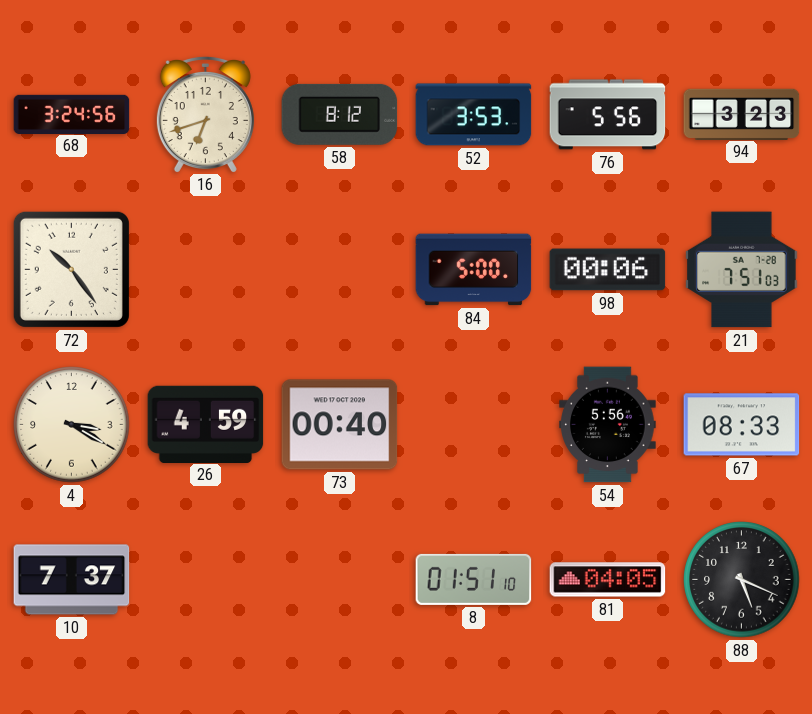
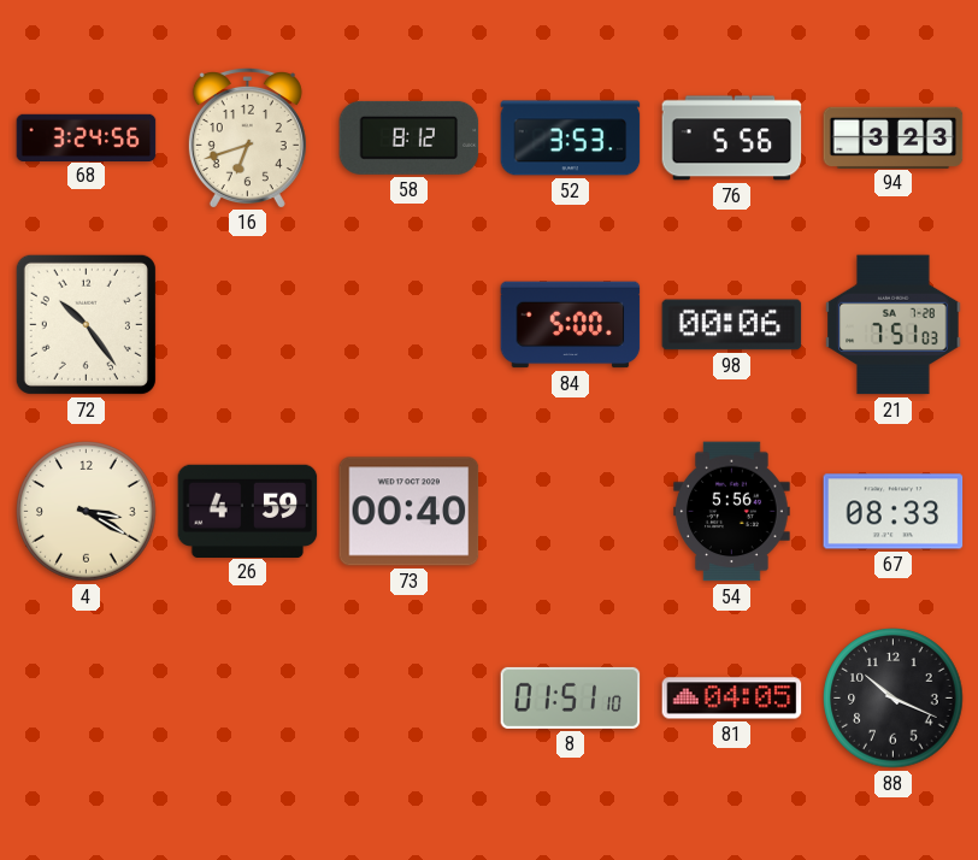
10: 7:37 -> none
88: 5:19 -> 10:19
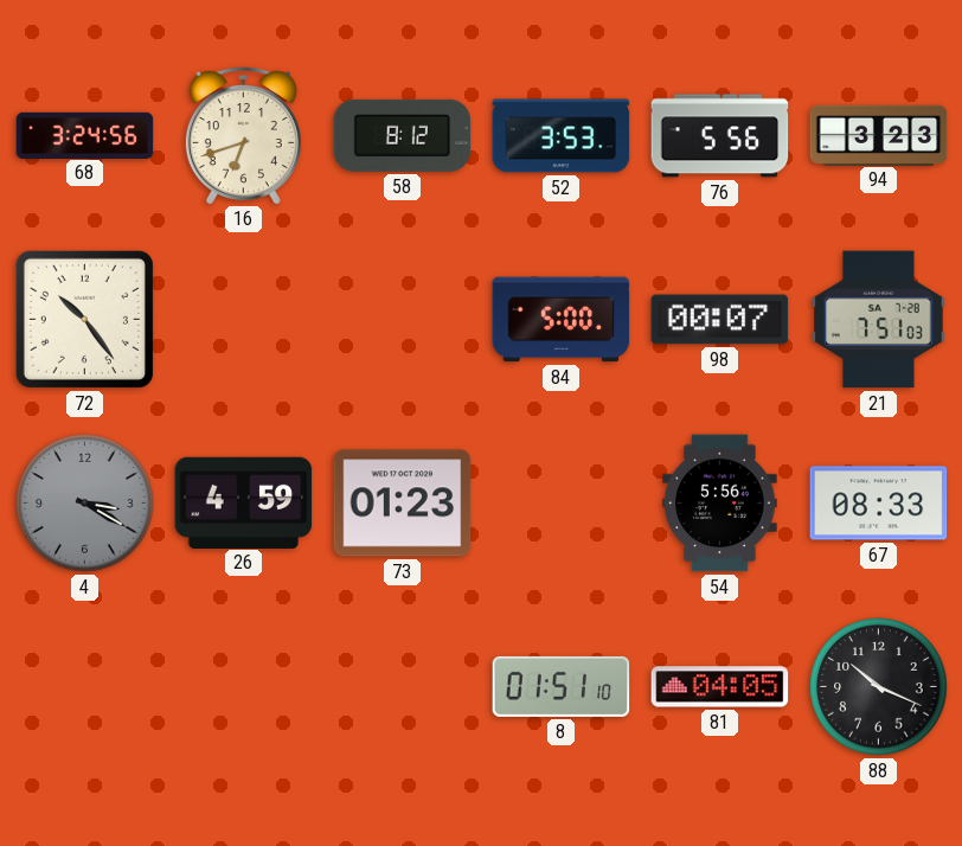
98: 00:06 -> 00:07
4 dial: cream -> grey
73: 00:40 -> 01:23
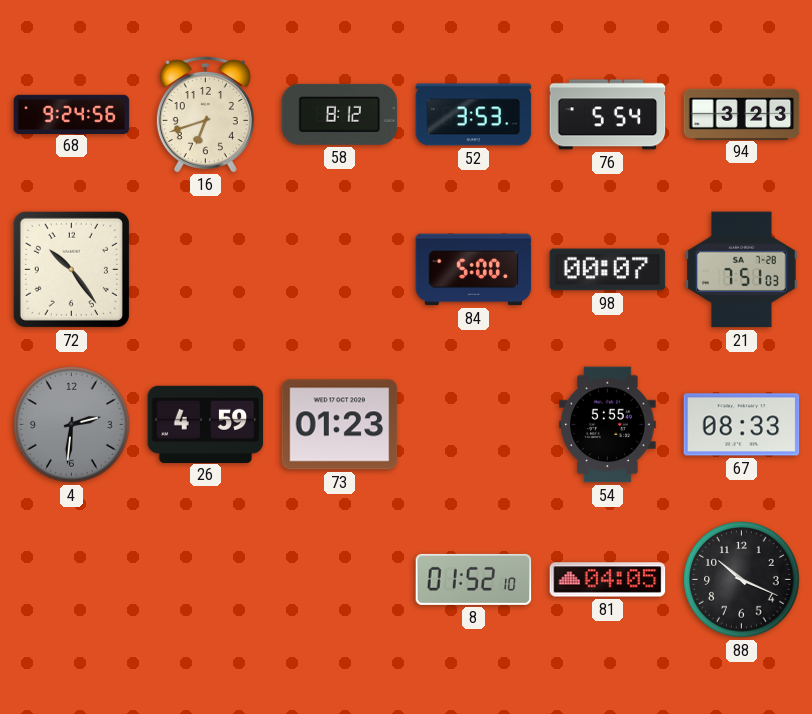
68: 3:24 -> 9:24
76: 5:56 -> 5:54
4: 3:20 -> 2:31
54: 5:56 -> 5:55
8: 01:51 -> 01:52
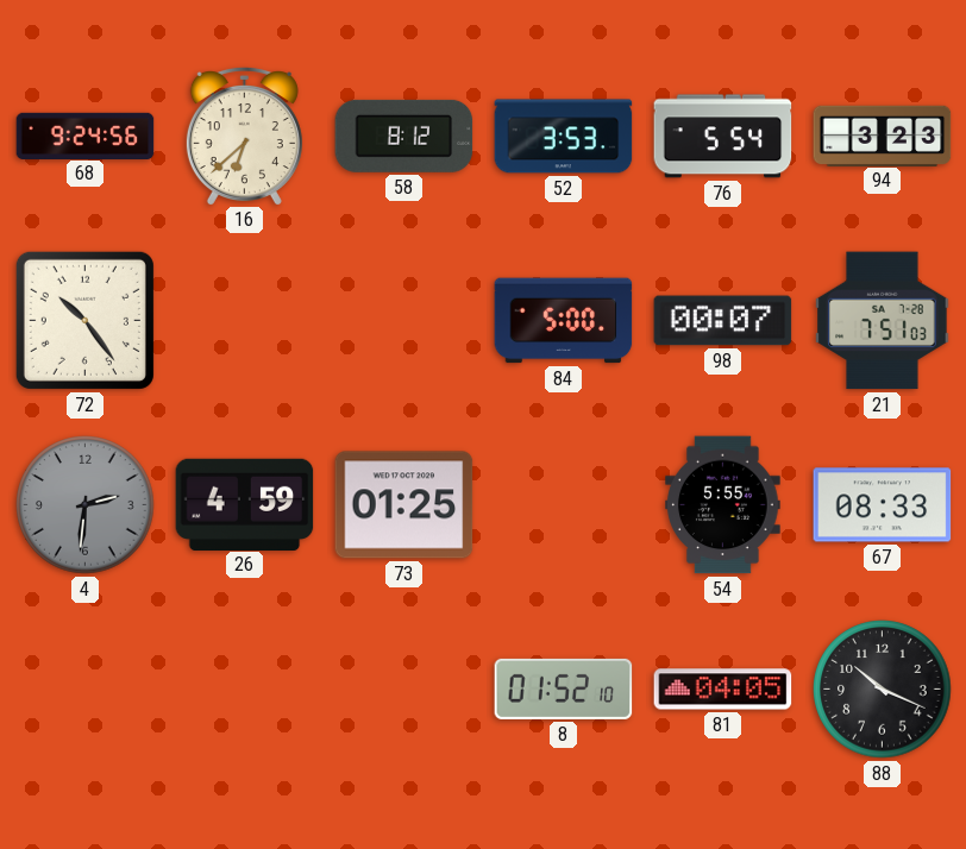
16: 6:42 -> 6:38
73: 01:23 -> 01:25
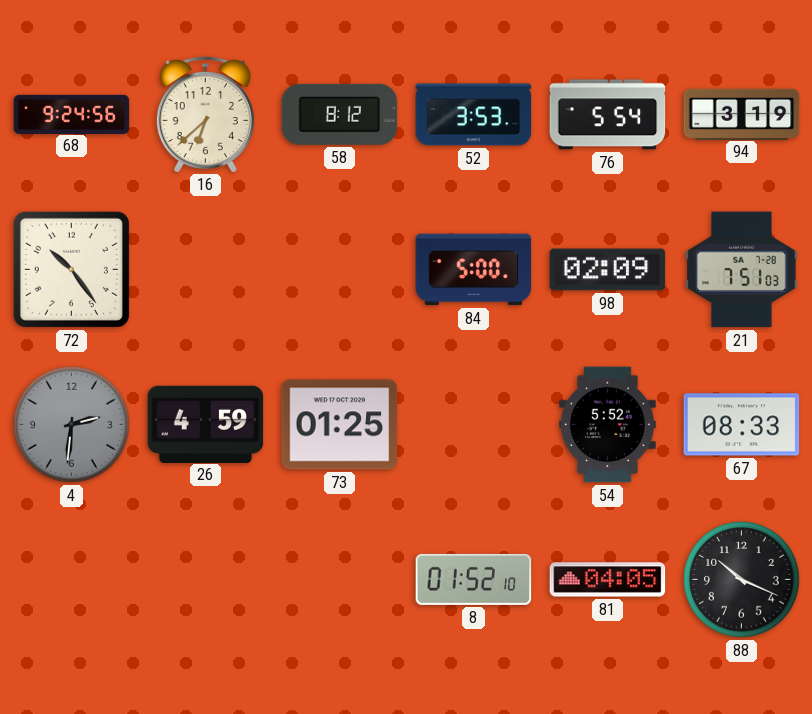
94: 3:23 -> 3:19
98: 00:07 -> 02:09
54: 5:55 -> 5:52
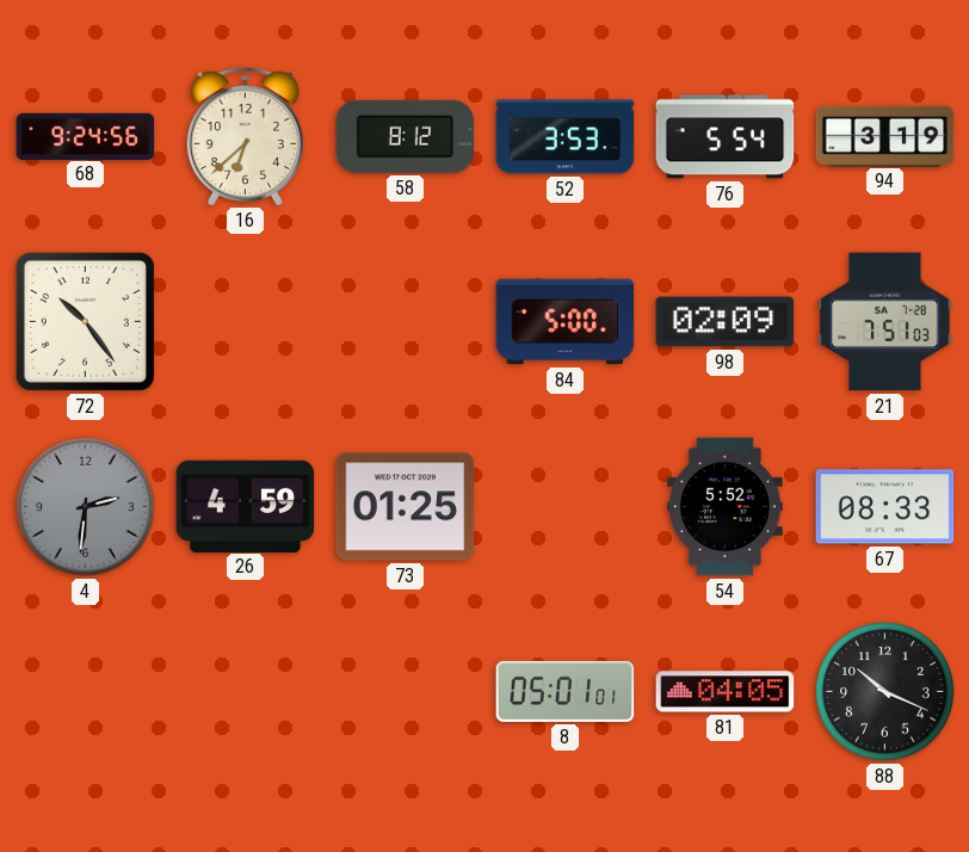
8: 01:52 -> 05:01
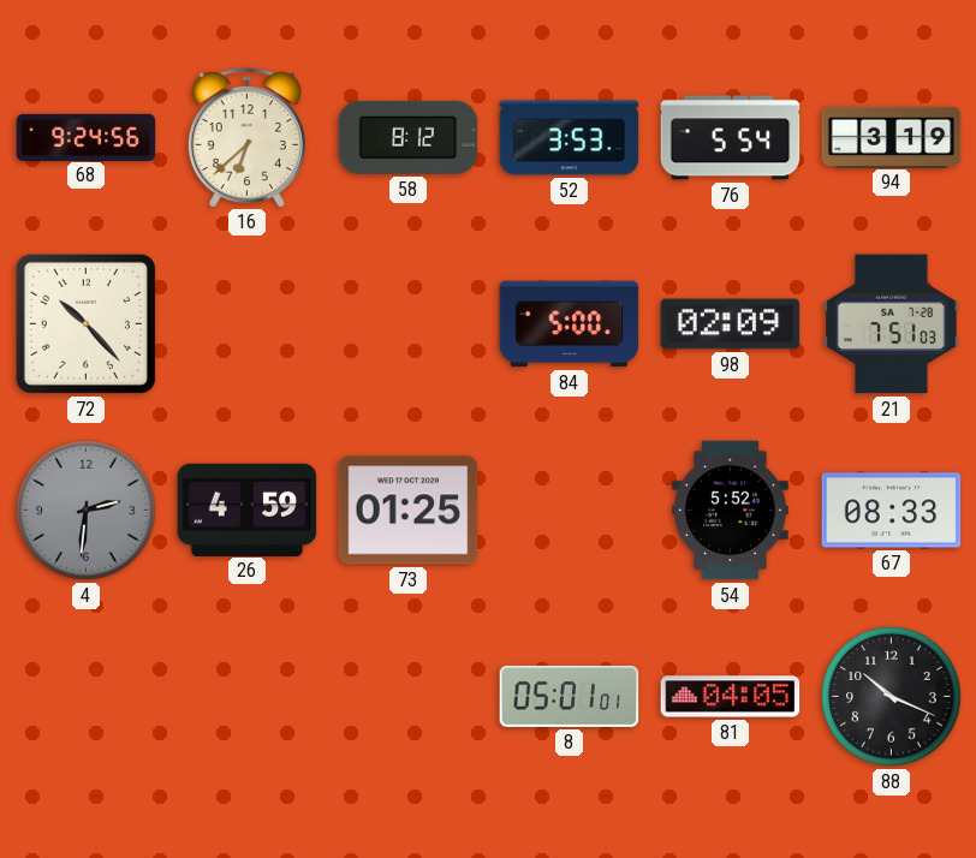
72: 10:24 -> 10:23
